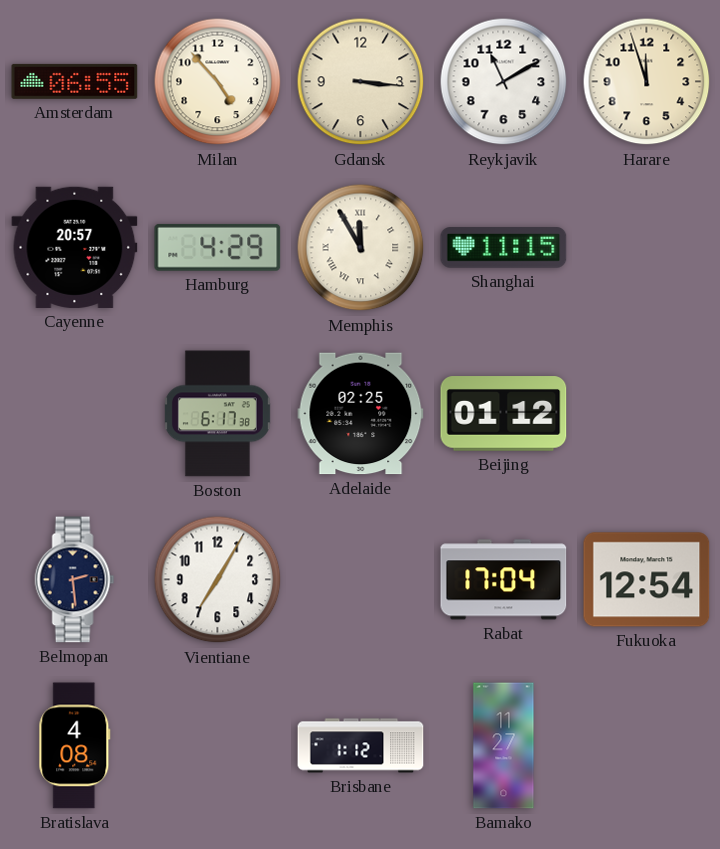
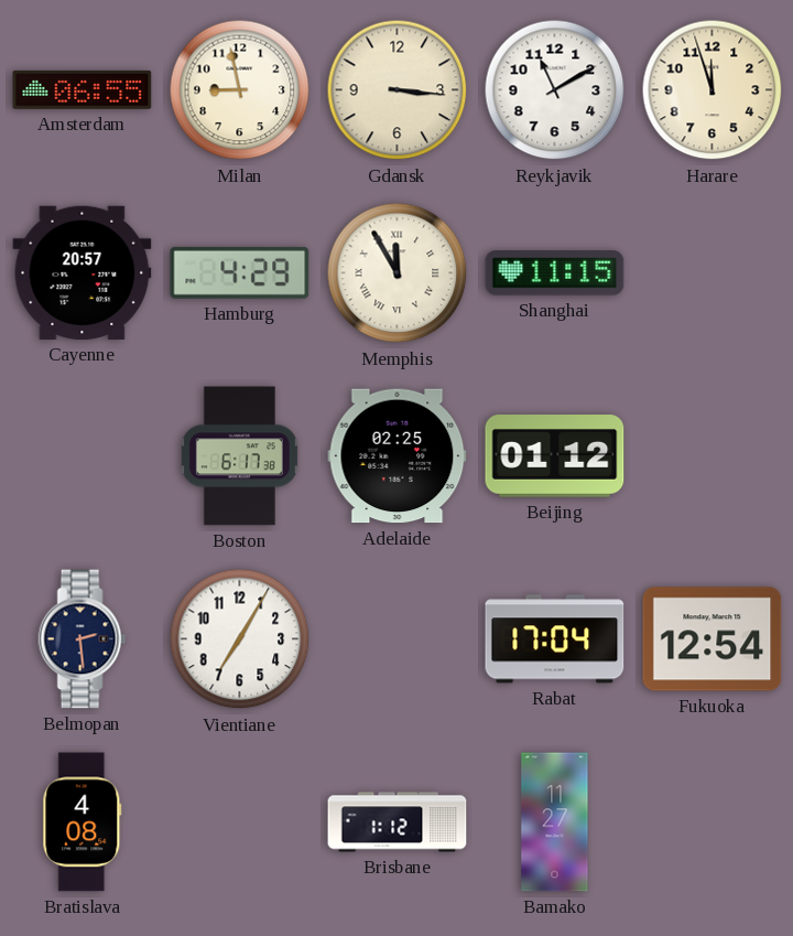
Milan: 4:53 -> 8:58
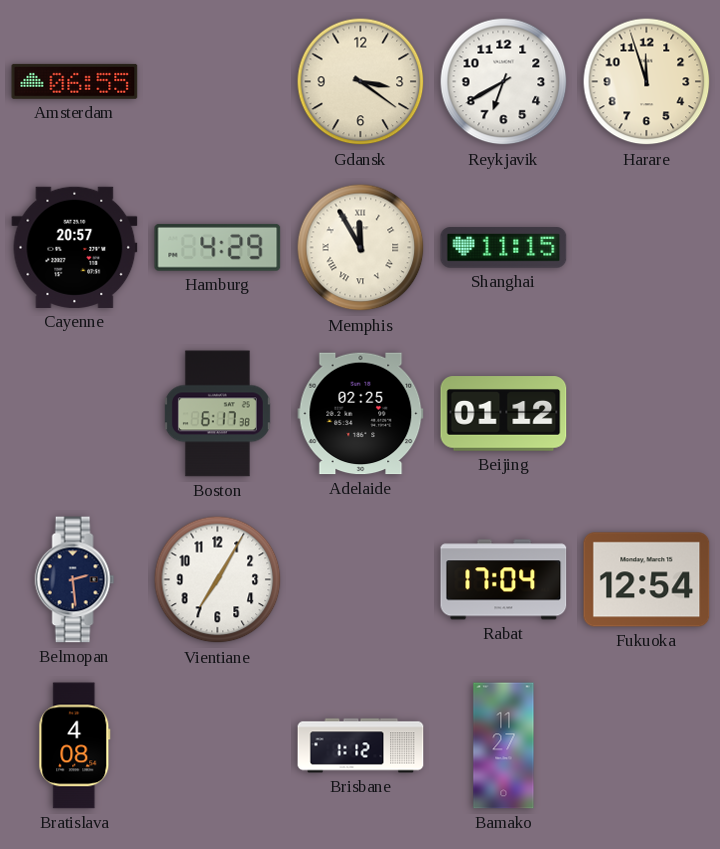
Milan: 8:58 -> none
Gdansk: 3:16 -> 3:21
Reykjavik: 11:10 -> 6:40
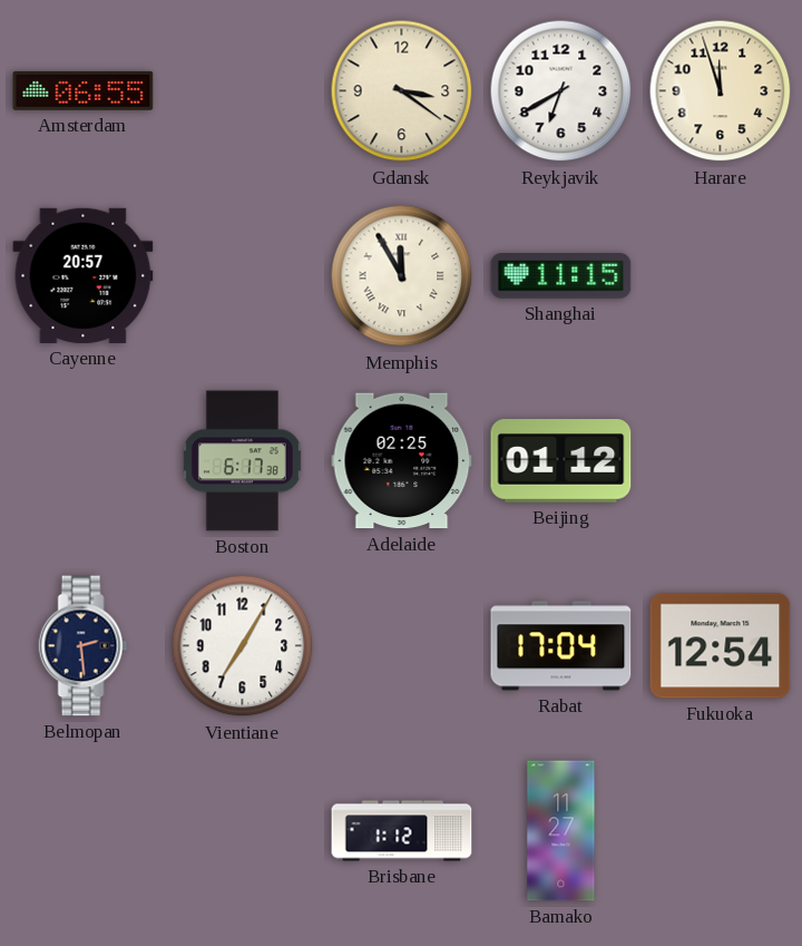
Hamburg: 4:29 -> none
Bratislava: 4:08 -> none
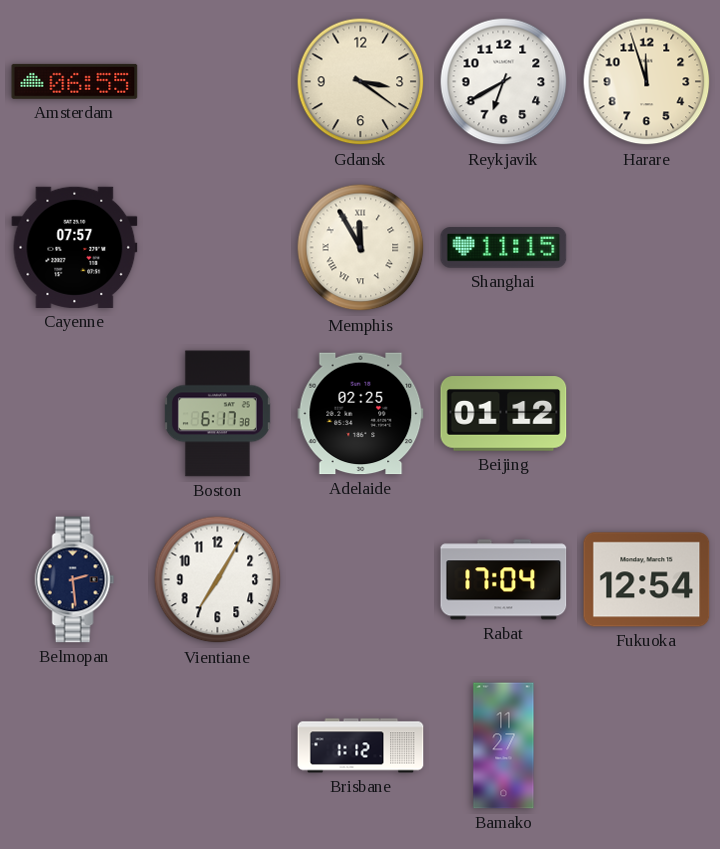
Cayenne: 20:57 -> 07:57
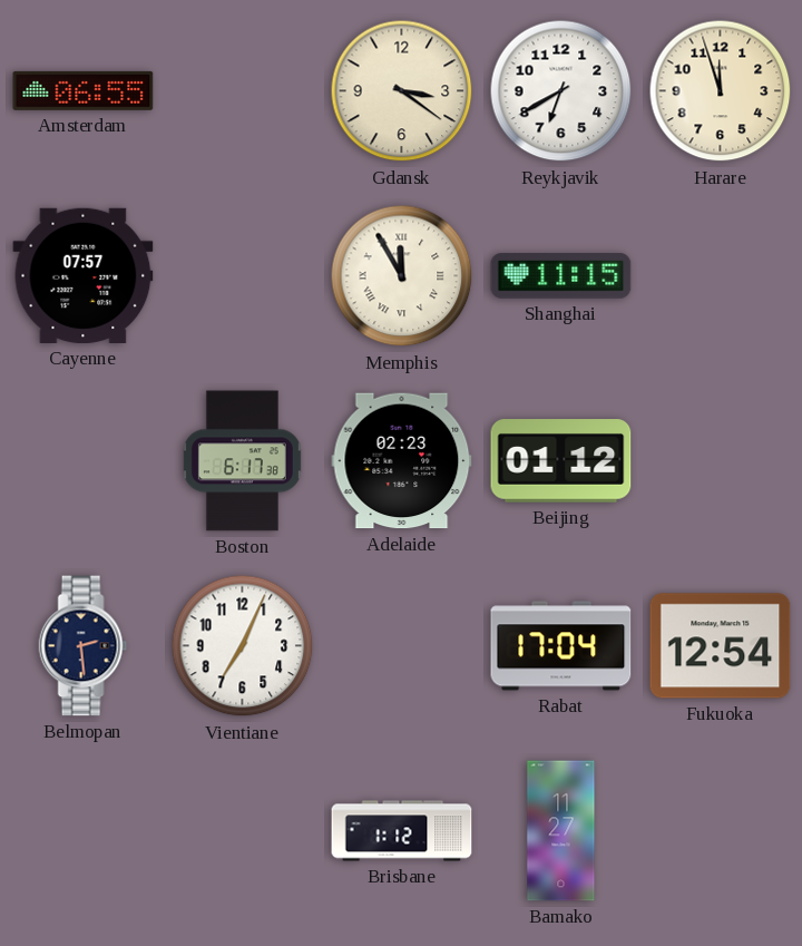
Adelaide: 02:25 -> 02:23
Vientiane: 7:05 -> 7:04
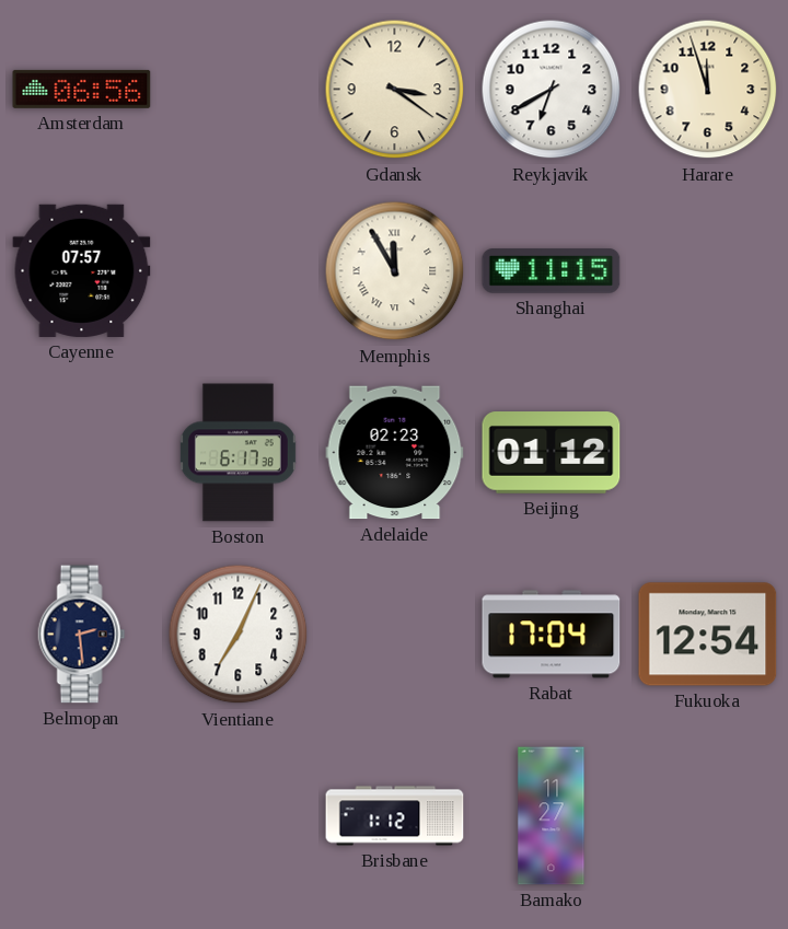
Amsterdam: 06:55 -> 06:56
